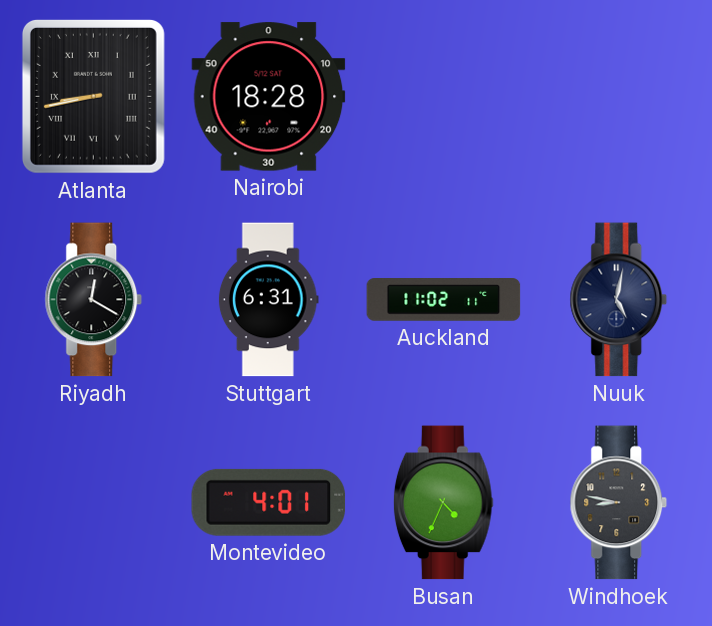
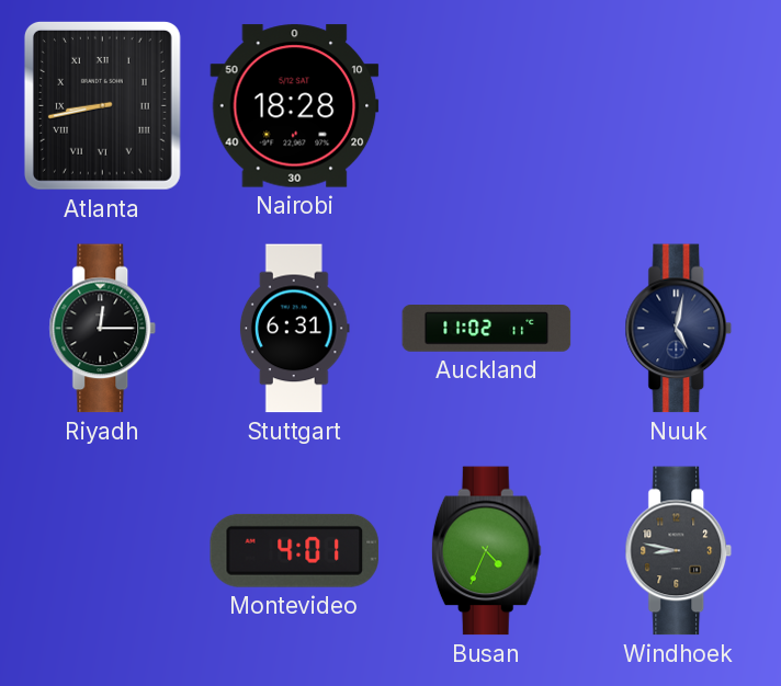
Riyadh: 12:20 -> 12:15
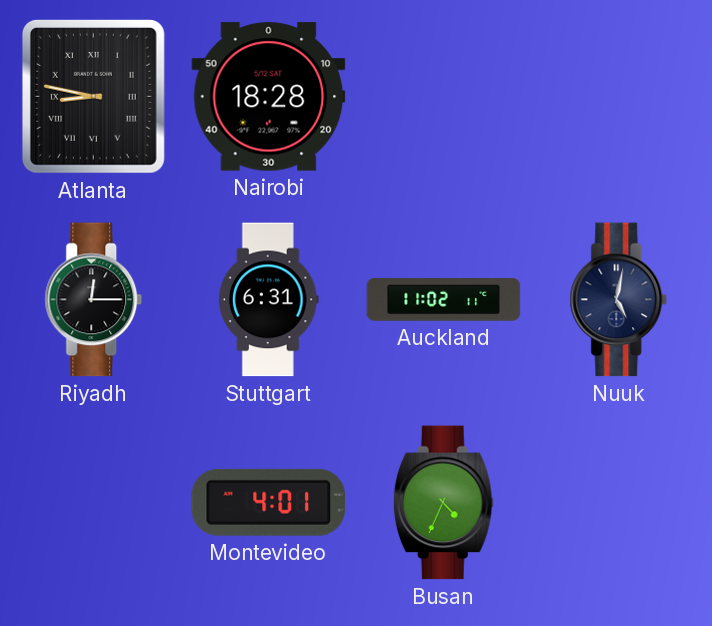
Atlanta: 8:43 -> 8:47
Windhoek: 8:47 -> none
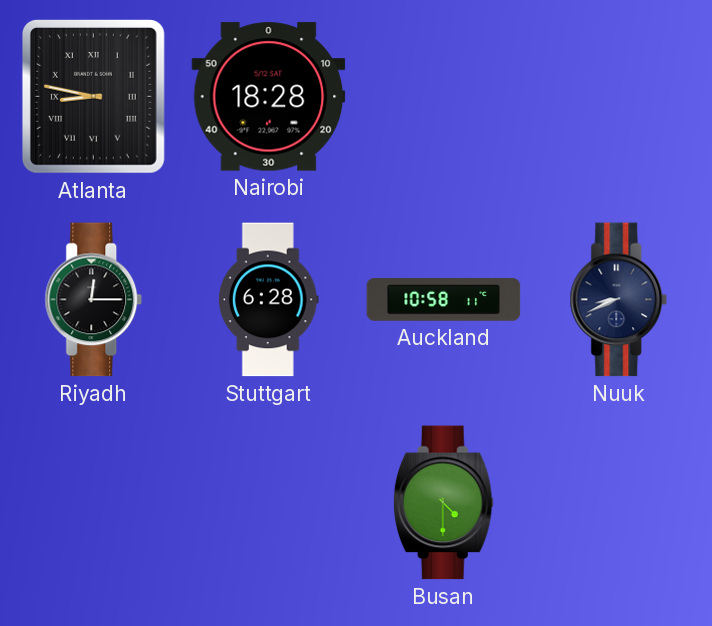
Stuttgart: 6:31 -> 6:28
Auckland: 11:02 -> 10:58
Nuuk: 5:02 -> 8:41
Montevideo: 4:01 -> none
Busan: 4:34 -> 4:30
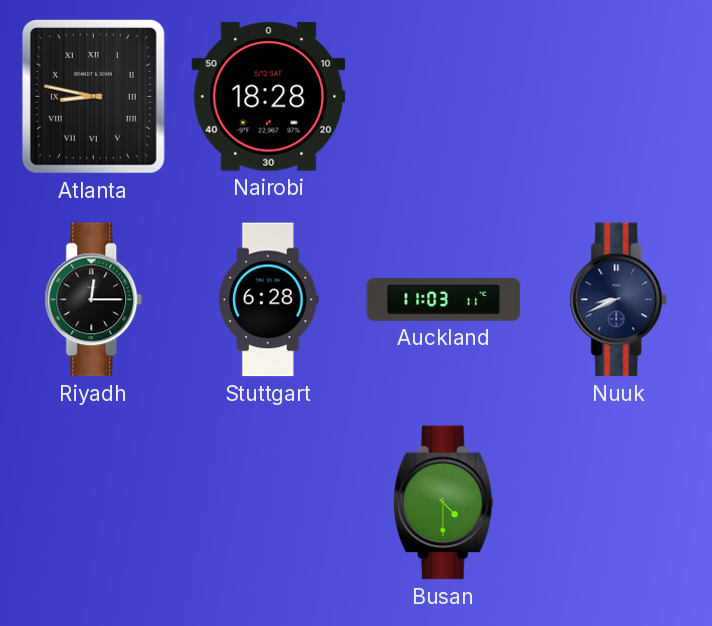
Auckland: 10:58 -> 11:03
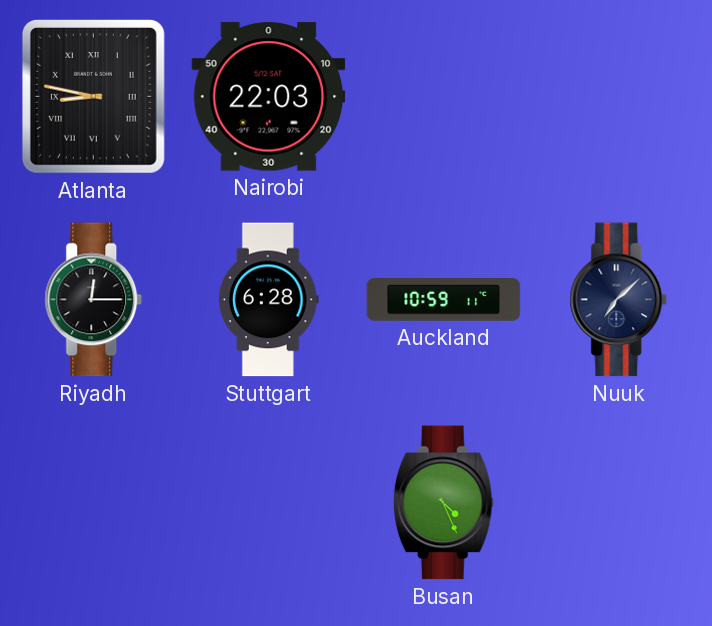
Nairobi: 18:28 -> 22:03
Auckland: 11:03 -> 10:59
Nuuk: 8:41 -> 7:08
Busan: 4:30 -> 4:26
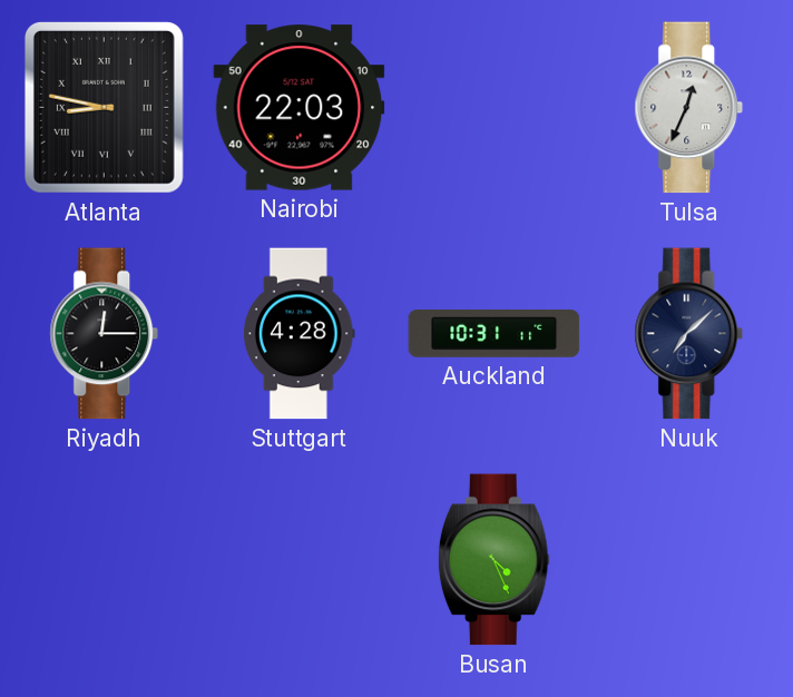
Tulsa: none -> 12:34
Stuttgart: 6:28 -> 4:28
Auckland: 10:59 -> 10:31
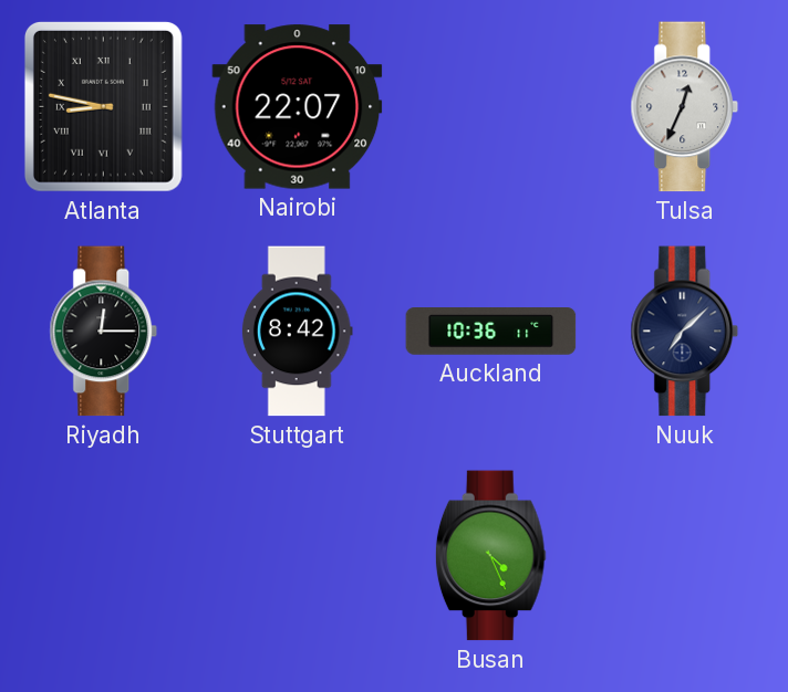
Nairobi: 22:03 -> 22:07
Stuttgart: 4:28 -> 8:42
Auckland: 10:31 -> 10:36
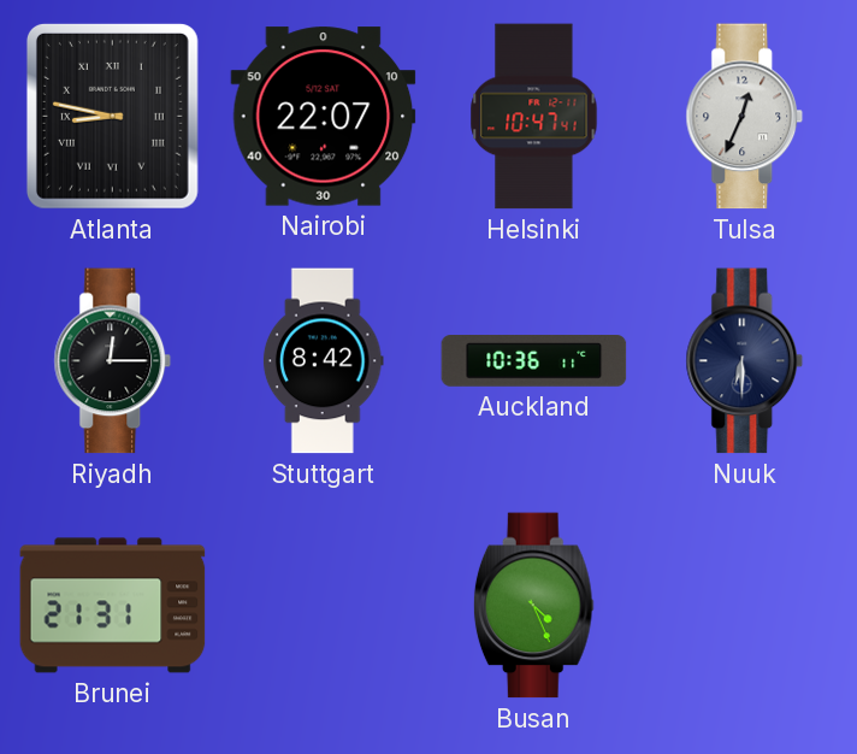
Helsinki: none -> 10:47
Nuuk: 7:08 -> 6:30
Brunei: none -> 21:31
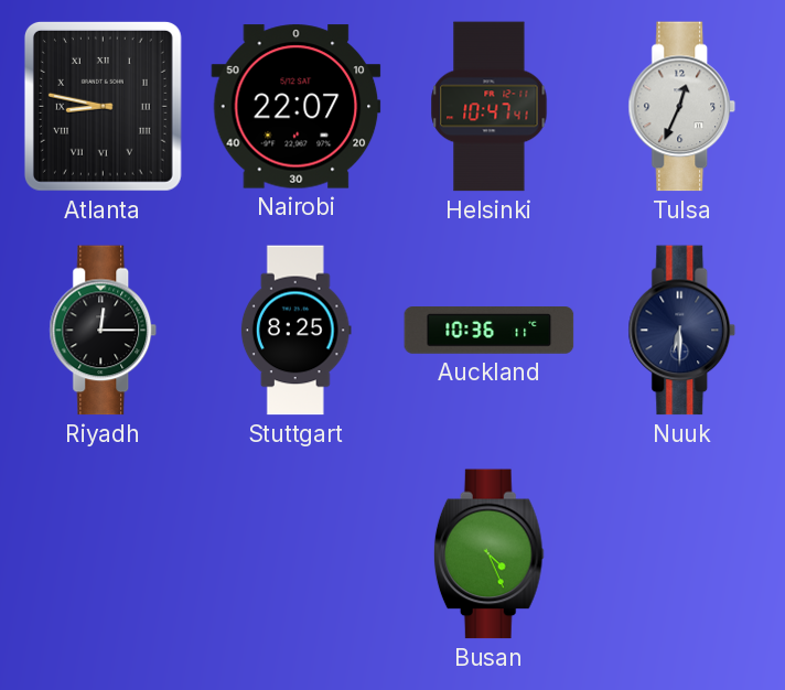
Stuttgart: 8:42 -> 8:25
Brunei: 21:31 -> none
